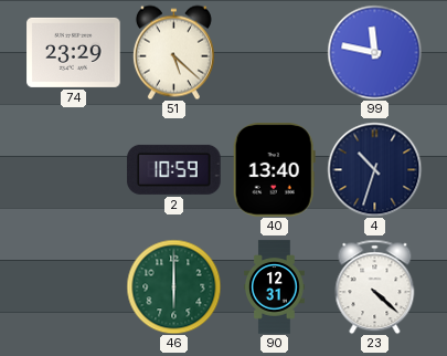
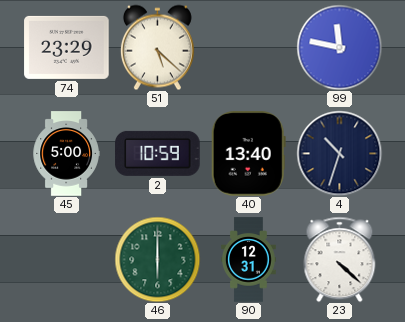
45: none -> 5:00
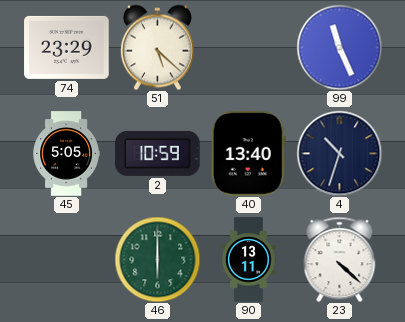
99: 11:47 -> 11:26
45: 5:00 -> 5:05
90: 12:31 -> 13:11
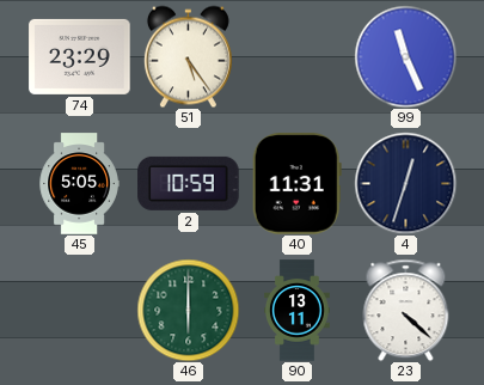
51: 5:22 -> 5:24
40: 13:40 -> 11:31
4: 10:33 -> 12:33
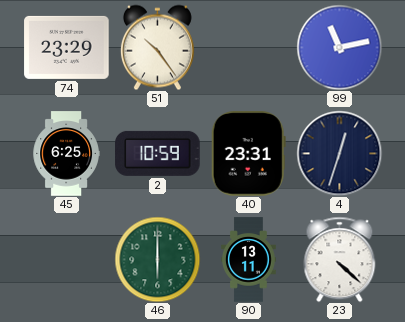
51: 5:24 -> 10:24
99: 11:26 -> 11:13
45: 5:05 -> 6:25
40: 11:31 -> 23:31
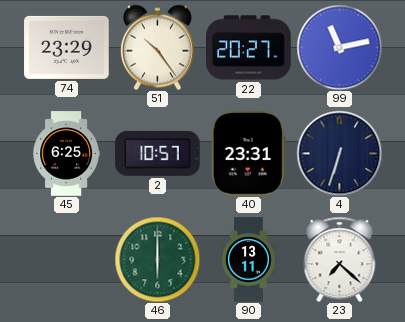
22: none -> 20:27
2: 10:59 -> 10:57
4: 12:33 -> 6:33
23: 4:22 -> 7:22
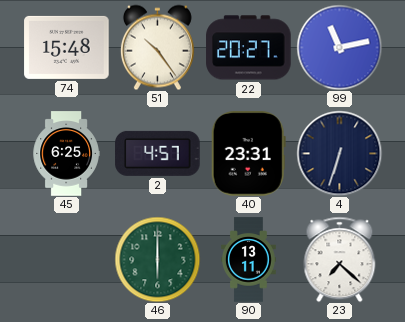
74: 23:29 -> 15:48
2: 10:57 -> 4:57
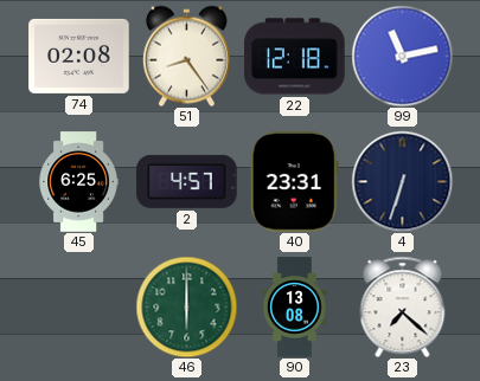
74: 15:48 -> 02:08
51: 10:24 -> 8:24
22: 20:27 -> 12:18
90: 13:11 -> 13:08
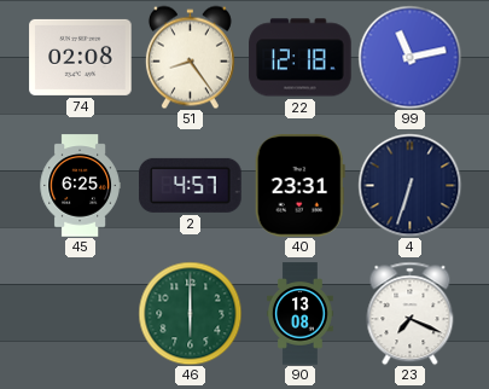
23: 7:22 -> 7:19
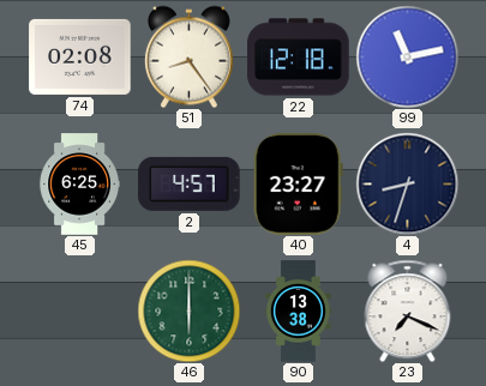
40: 23:31 -> 23:27
4: 6:33 -> 8:33
90: 13:08 -> 13:38
